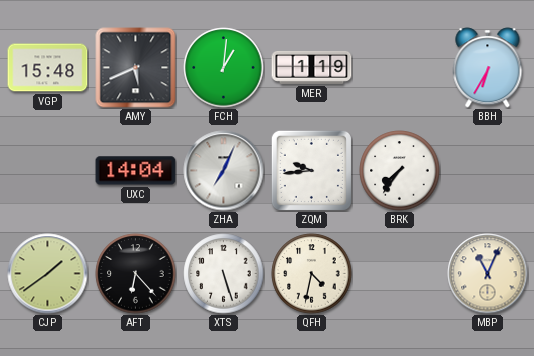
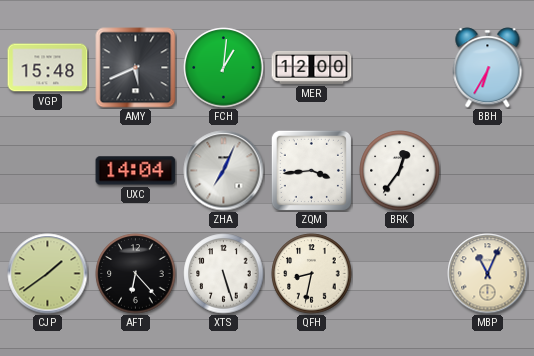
MER: 1:19 -> 12:00
ZQM: 9:44 -> 3:44
BRK: 7:36 -> 12:36
QFH: 4:32 -> 8:32
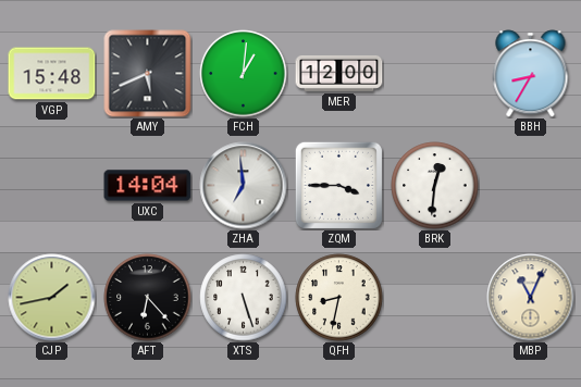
BBH: 6:35 -> 8:35
ZHA: 7:04 -> 6:59
ZQM: 3:44 -> 3:45
BRK: 12:36 -> 12:31
CJP: 1:39 -> 1:43
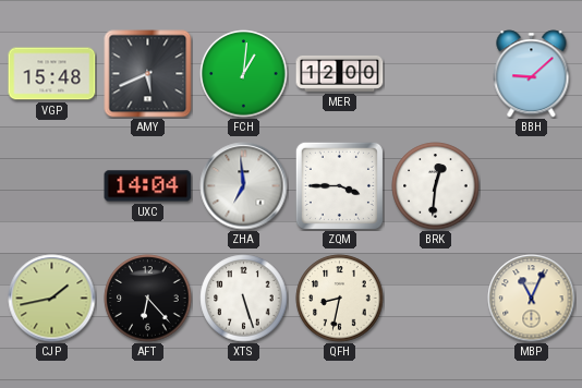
BBH: 8:35 -> 9:08
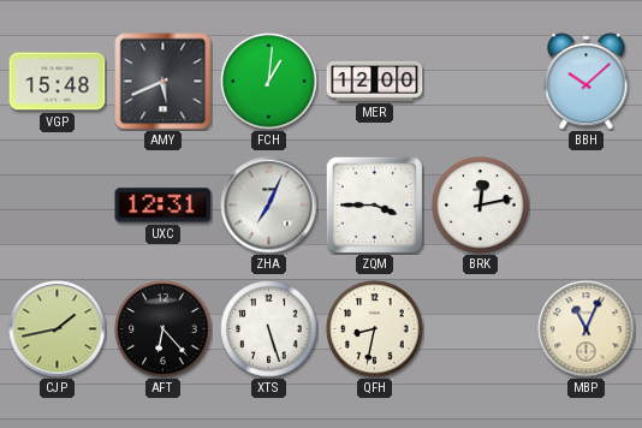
BBH: 9:08 -> 10:08
UXC: 14:04 -> 12:31
ZHA: 6:59 -> 7:04
BRK: 12:31 -> 12:13
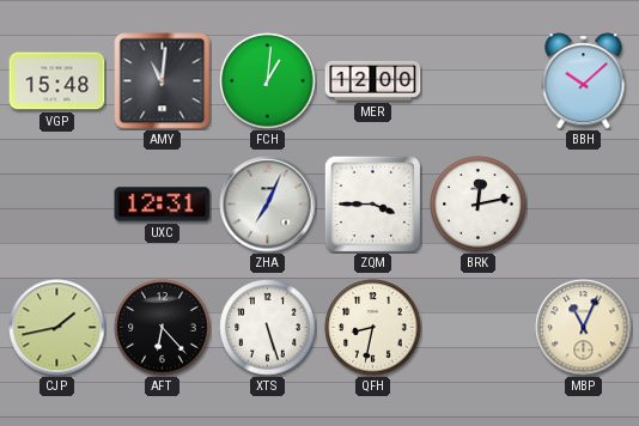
AMY: 5:41 -> 11:01
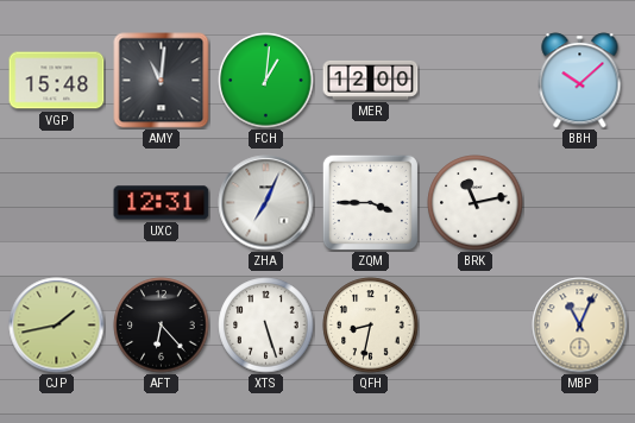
BRK: 12:13 -> 11:13
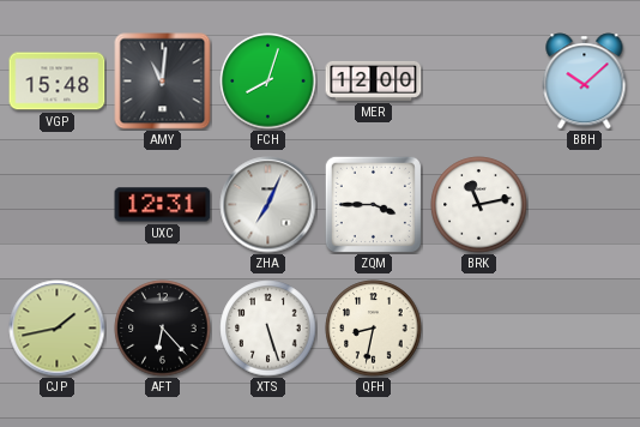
FCH: 1:01 -> 8:03
MBP: 11:04 -> none
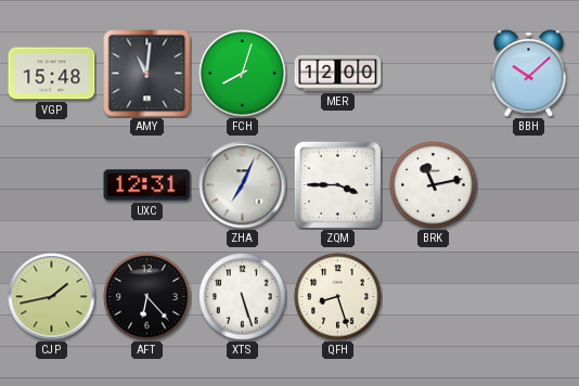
QFH: 8:32 -> 8:27
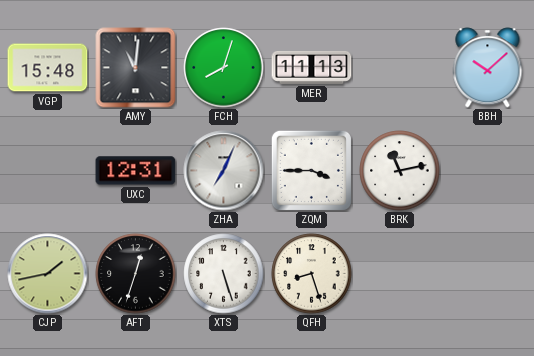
MER: 12:00 -> 11:13
AFT: 6:23 -> 12:33
